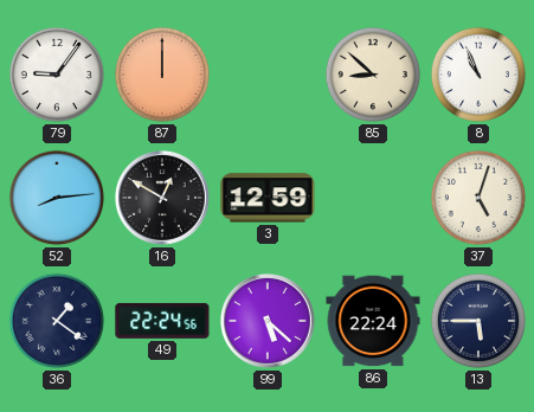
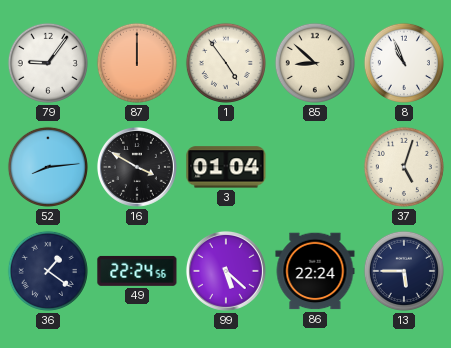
1: none -> 4:54
16: 12:50 -> 3:50
3: 12:59 -> 01:04
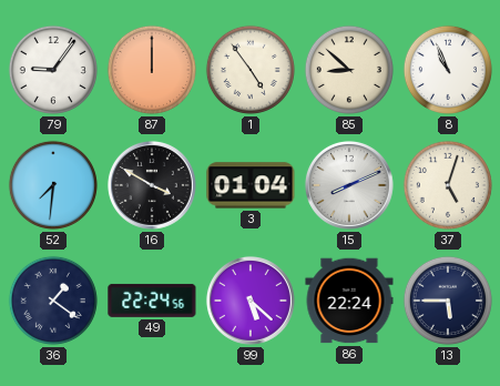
52: 8:14 -> 7:31
15: none -> 8:11
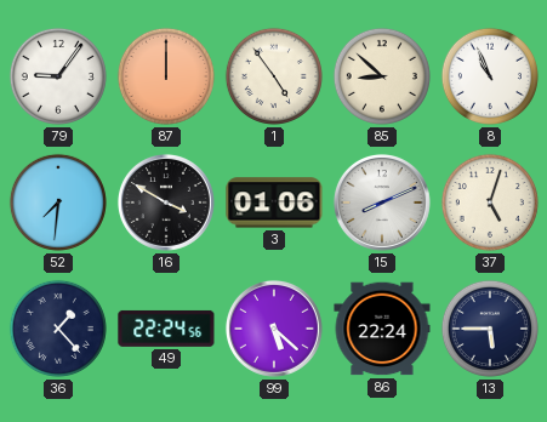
3: 01:04 -> 01:06
36: 1:21 -> 1:23
